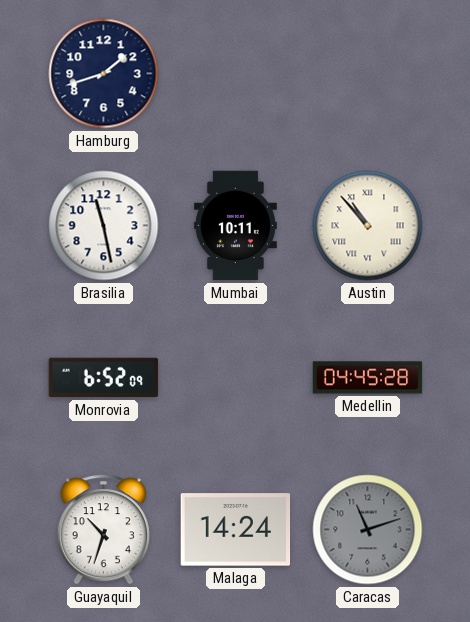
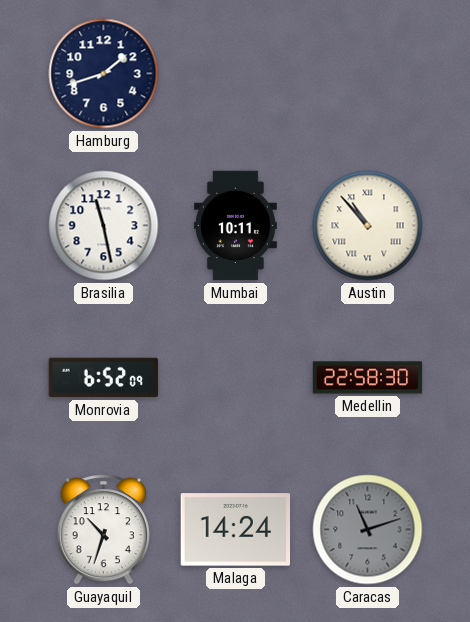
Medellin: 04:45 -> 22:58
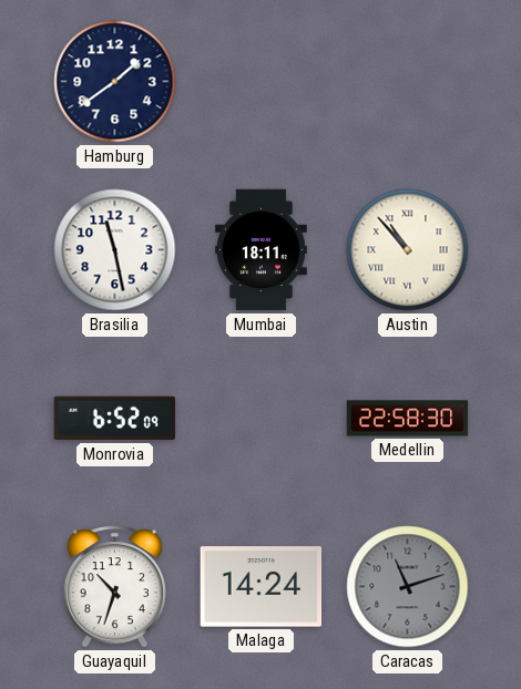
Hamburg: 1:42 -> 1:39
Mumbai: 10:11 -> 18:11
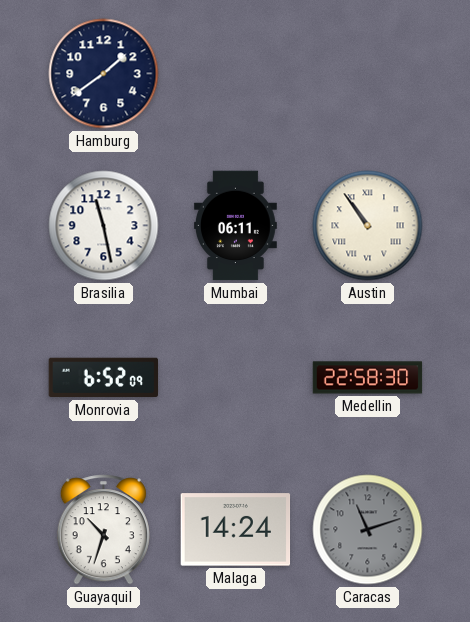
Mumbai: 18:11 -> 06:11
Austin: 10:53 -> 10:54
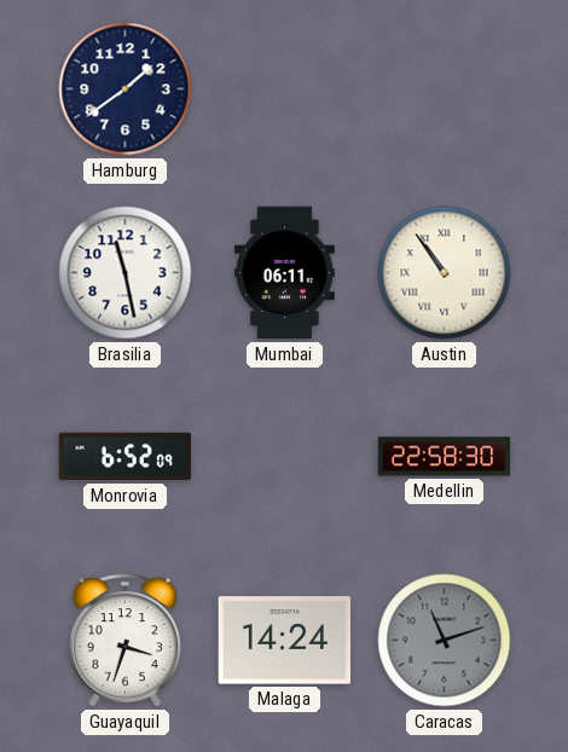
Guayaquil: 10:33 -> 3:33
